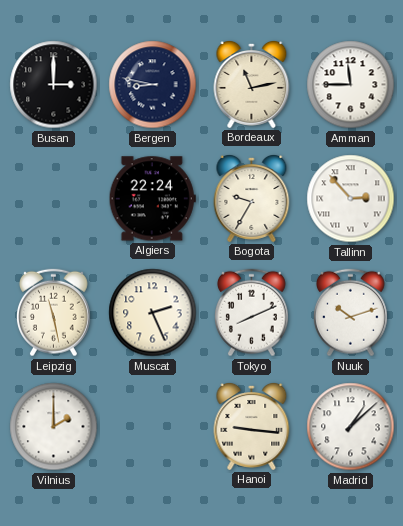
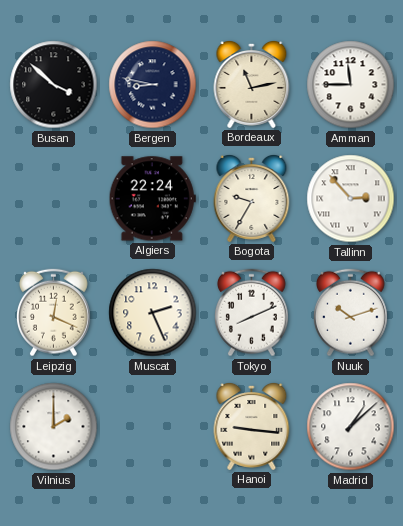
Busan: 3:00 -> 3:52
Leipzig: 11:28 -> 12:19
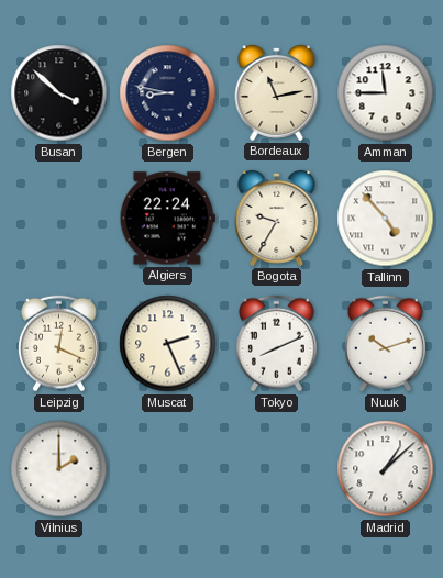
Tallinn: 2:53 -> 4:53
Hanoi: 9:16 -> none
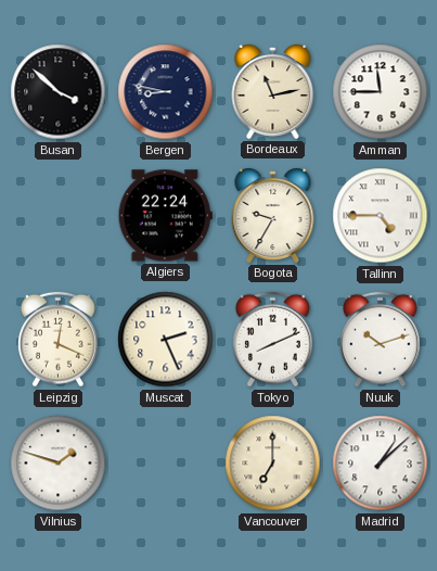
Tallinn: 4:53 -> 4:45
Vilnius: 2:00 -> 1:48
Vancouver: none -> 7:00
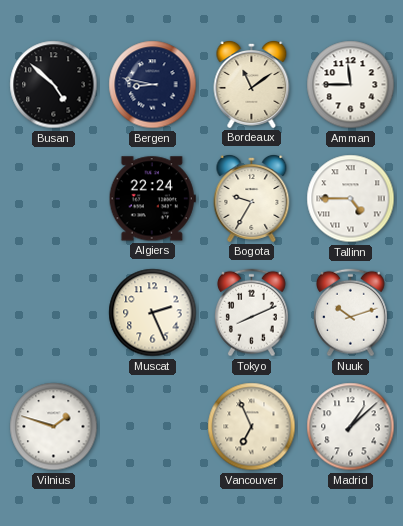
Busan: 3:52 -> 4:52
Bordeaux: 11:13 -> 11:09
Leipzig: 12:19 -> none
Vancouver: 7:00 -> 6:56
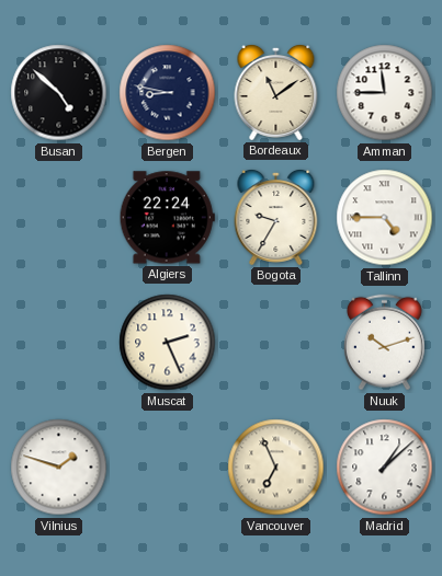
Tokyo: 8:11 -> none
